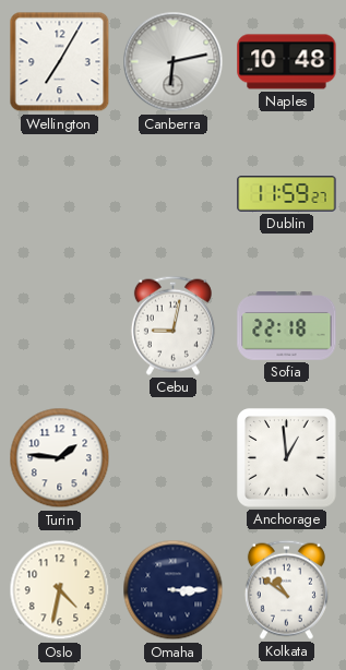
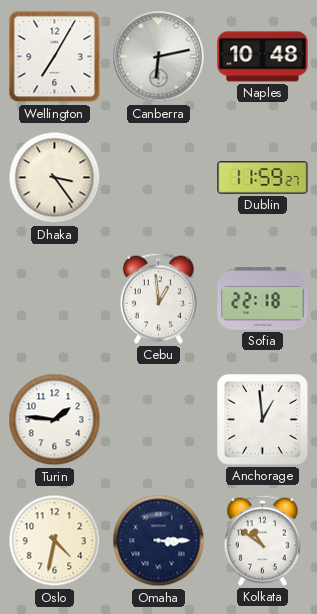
Dhaka: none -> 3:24
Cebu: 9:02 -> 12:59
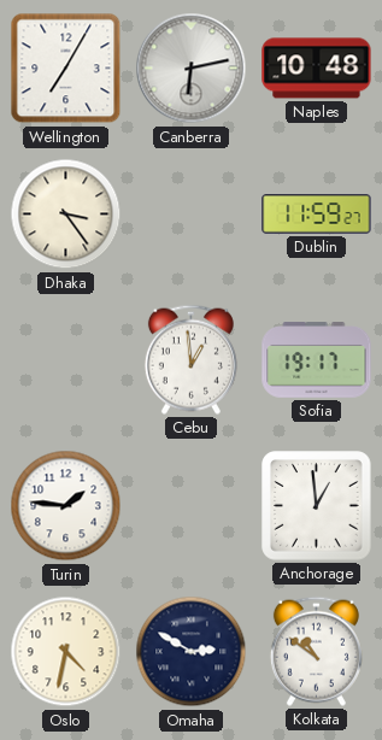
Sofia: 22:18 -> 19:17
Omaha: 3:15 -> 2:50
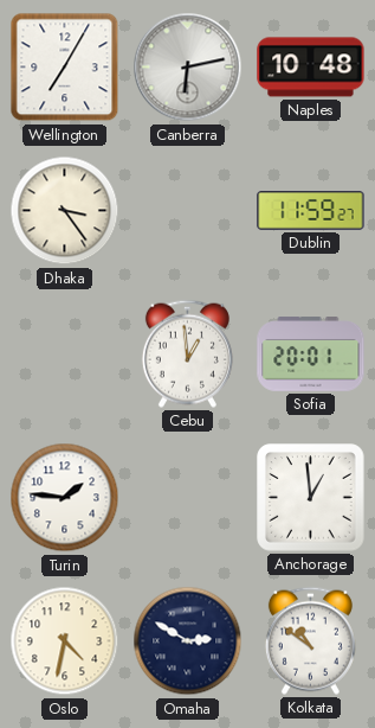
Sofia: 19:17 -> 20:01
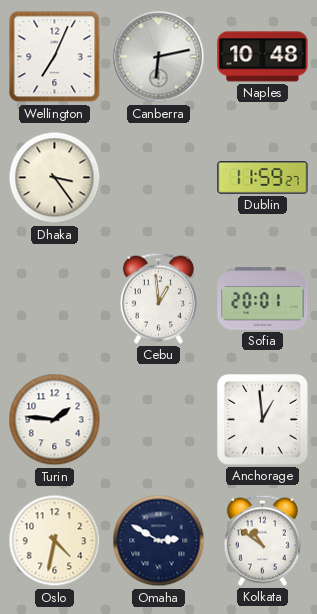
Wellington: 7:05 -> 7:04
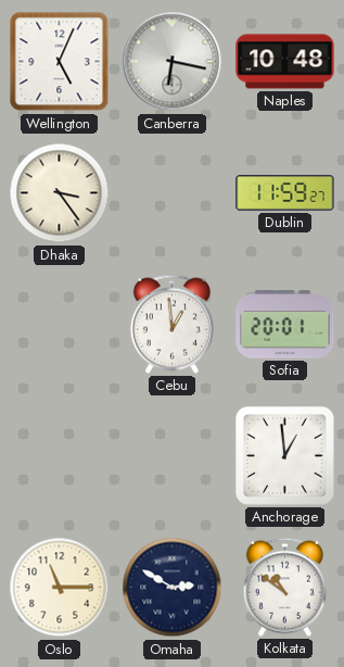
Wellington: 7:04 -> 5:04
Canberra: 6:13 -> 6:17
Turin: 1:46 -> none
Oslo: 4:32 -> 11:15
